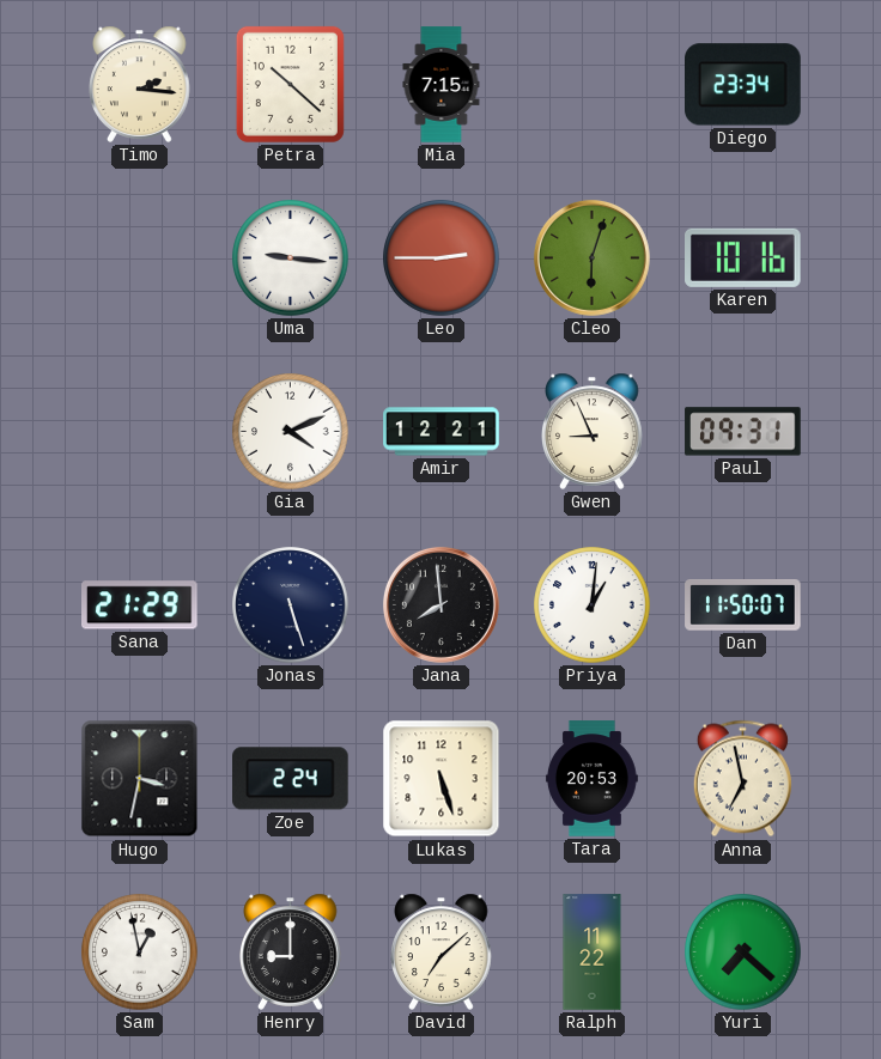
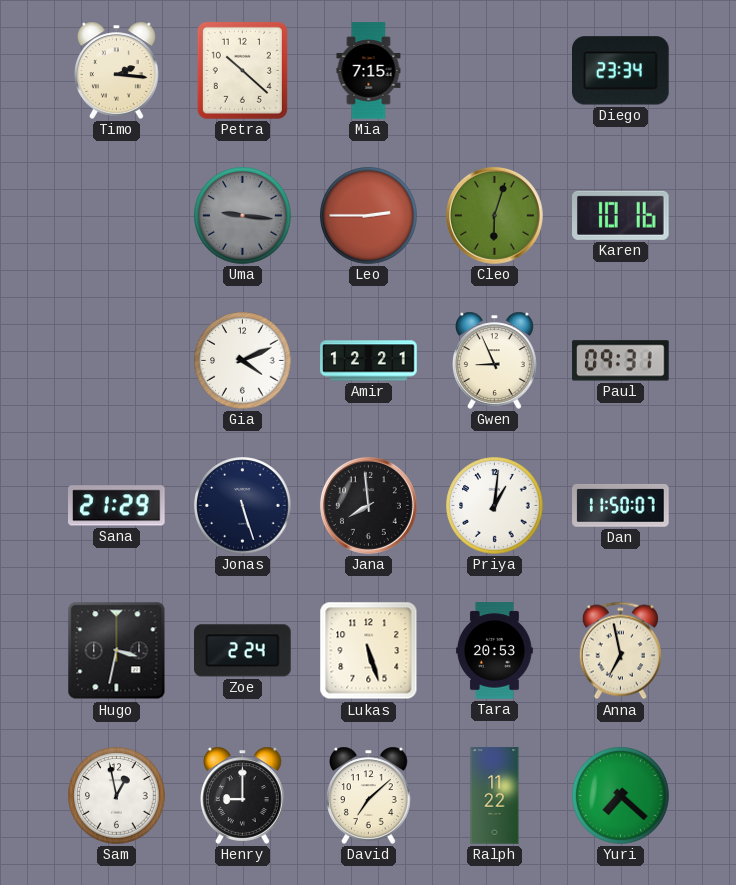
Uma dial: white -> grey
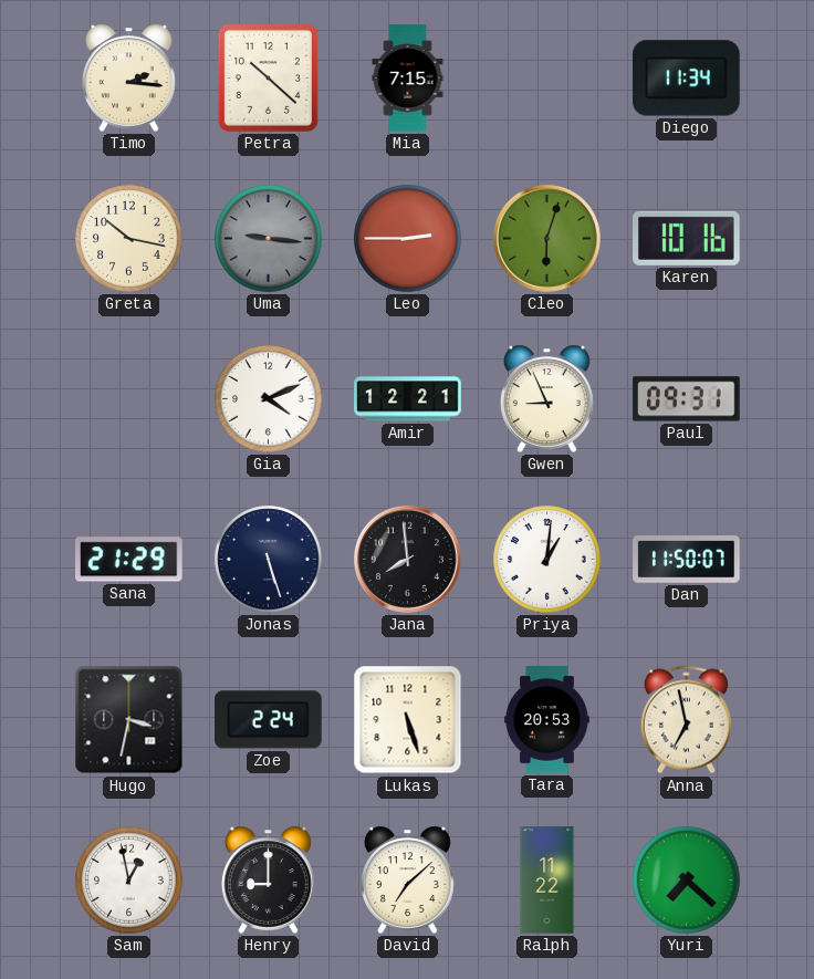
Diego: 23:34 -> 11:34
Greta: none -> 10:17
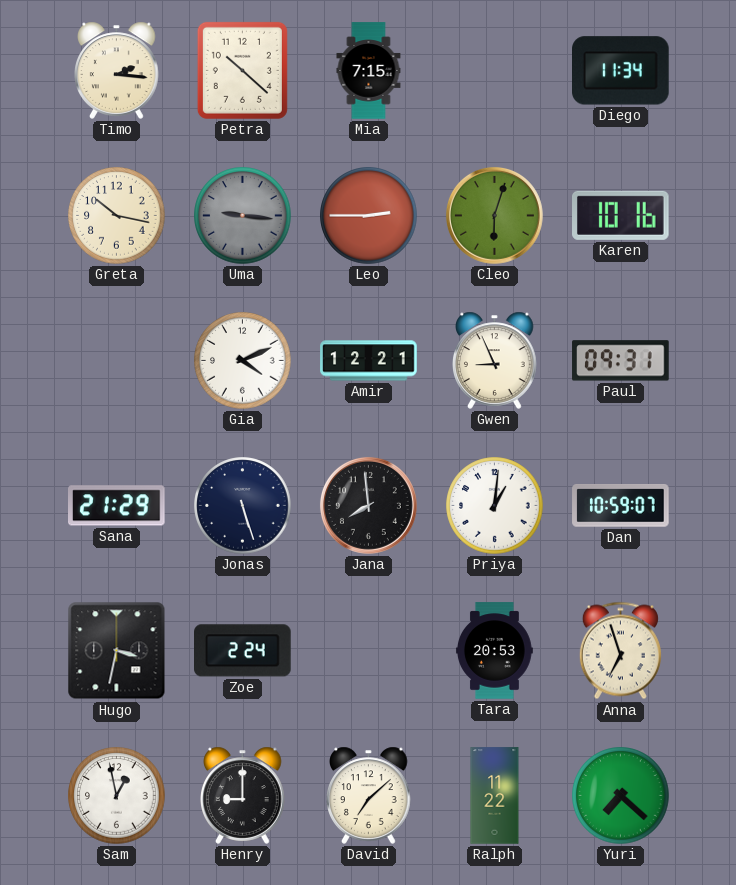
Dan: 11:50 -> 10:59
Lukas: 5:27 -> none
Anna: 6:58 -> 6:57
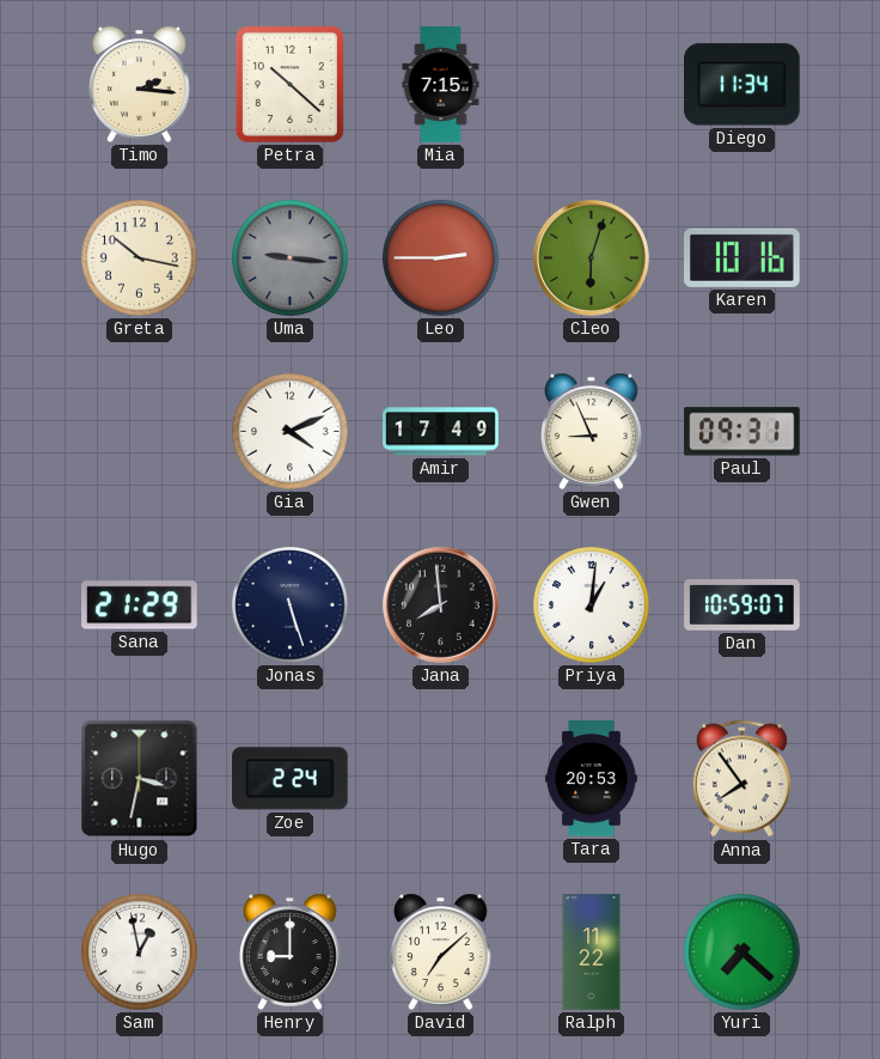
Amir: 12:21 -> 17:49
Anna: 6:57 -> 7:54
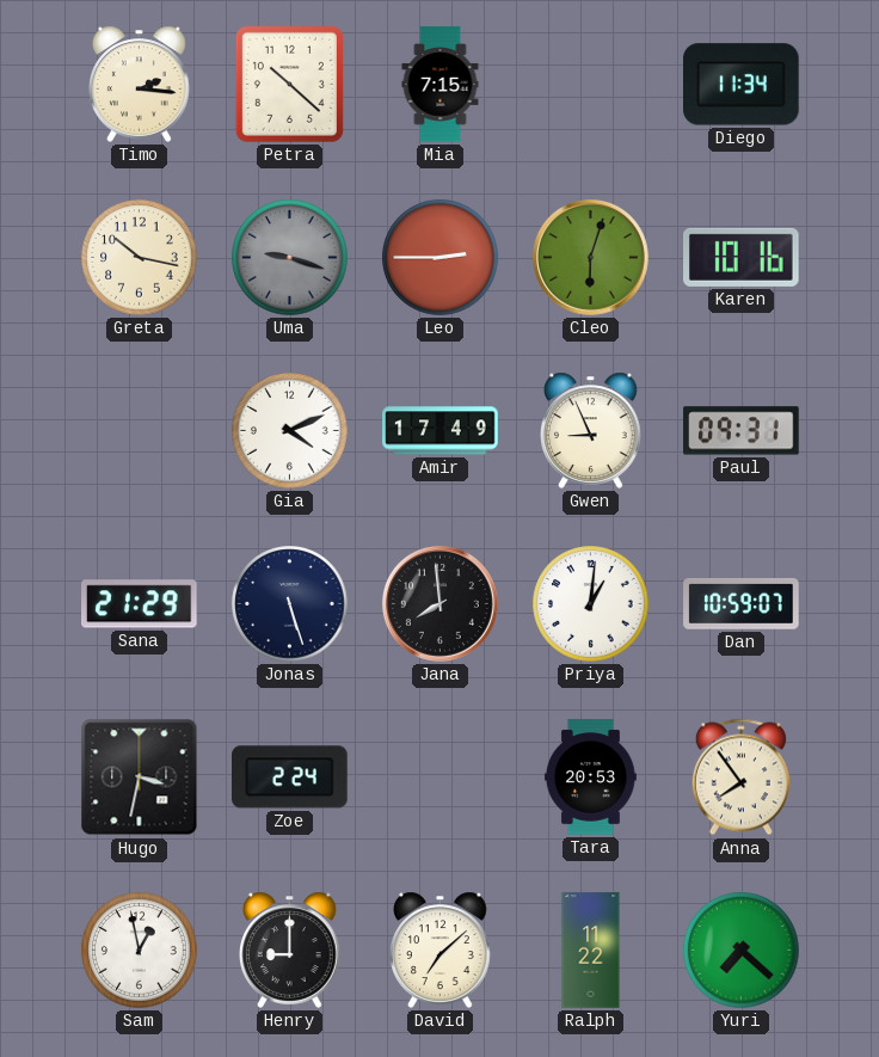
Uma: 9:16 -> 9:18
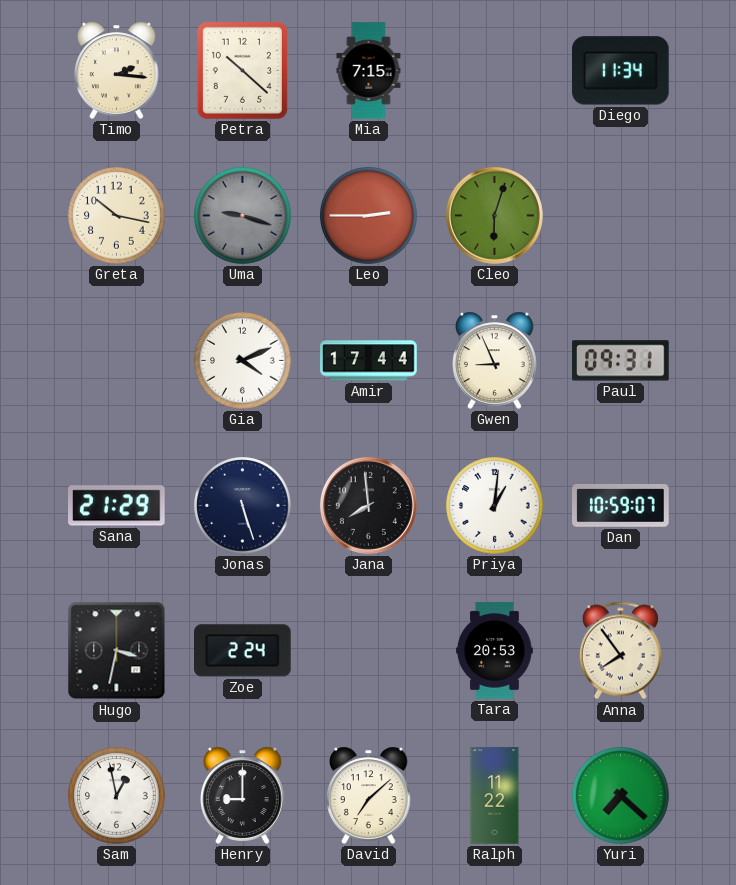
Karen: 10:16 -> none
Amir: 17:49 -> 17:44
